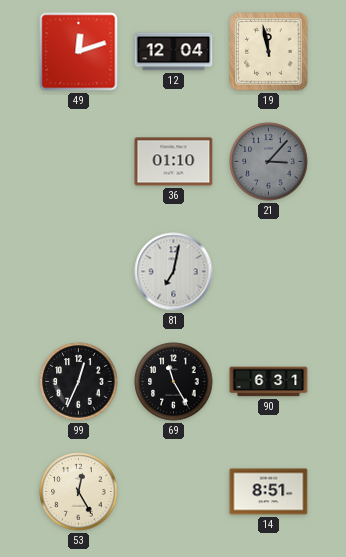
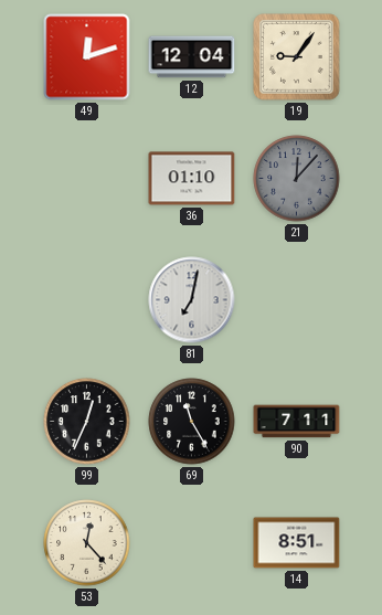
19: 11:58 -> 9:06
21: 3:07 -> 12:07
90: 6:31 -> 7:11
53: 12:25 -> 12:23
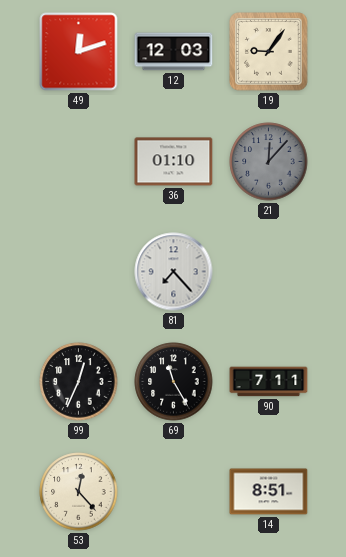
12: 12:04 -> 12:03
81: 7:02 -> 7:23
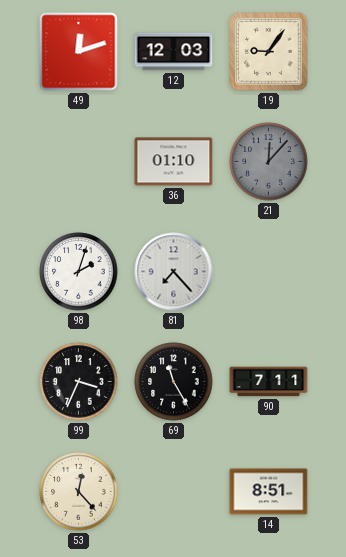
98: none -> 2:03
99: 12:34 -> 3:34
